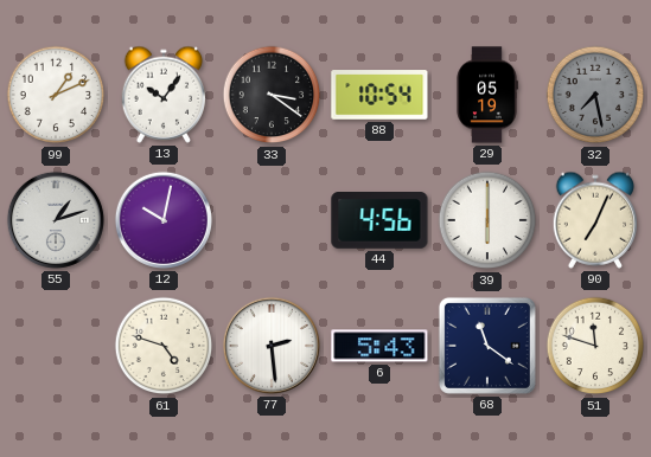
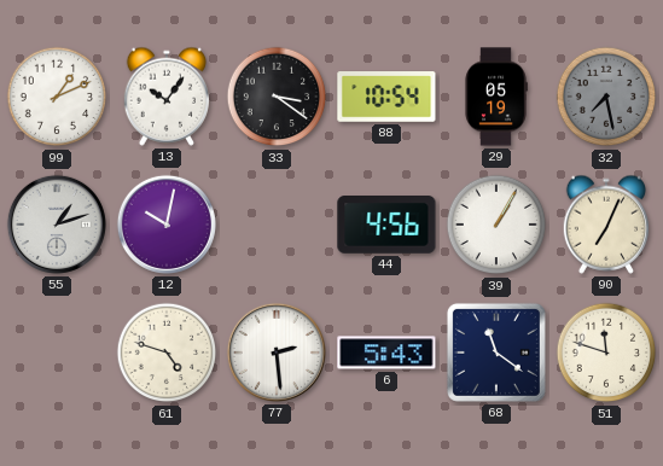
39: 6:00 -> 1:05
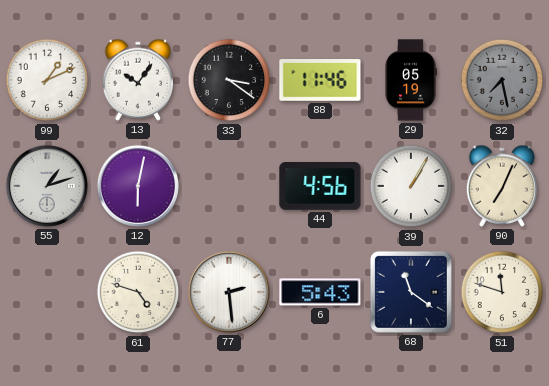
88: 10:54 -> 11:46
12: 10:02 -> 6:02
